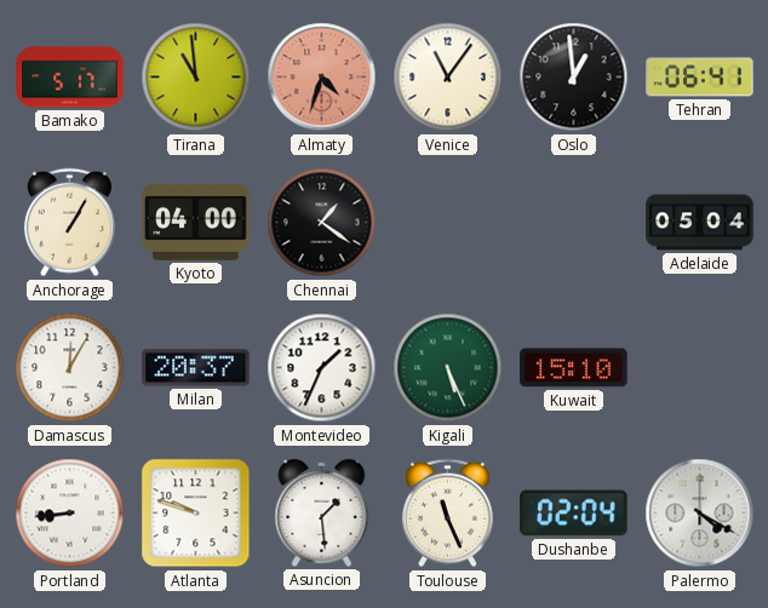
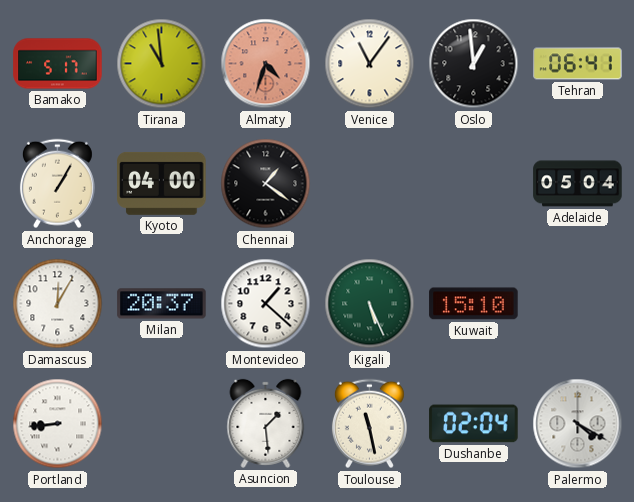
Montevideo: 1:34 -> 1:22
Atlanta: 9:48 -> none
Toulouse: 11:26 -> 11:28
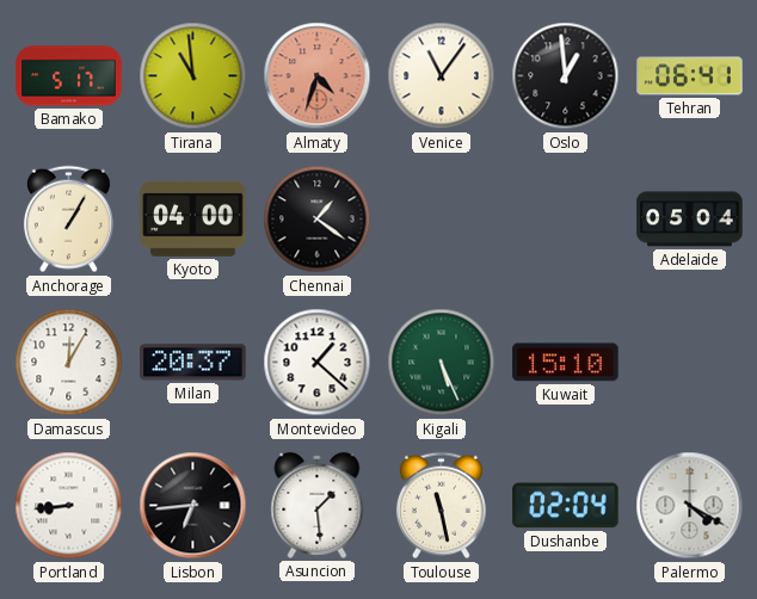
Lisbon: none -> 6:44
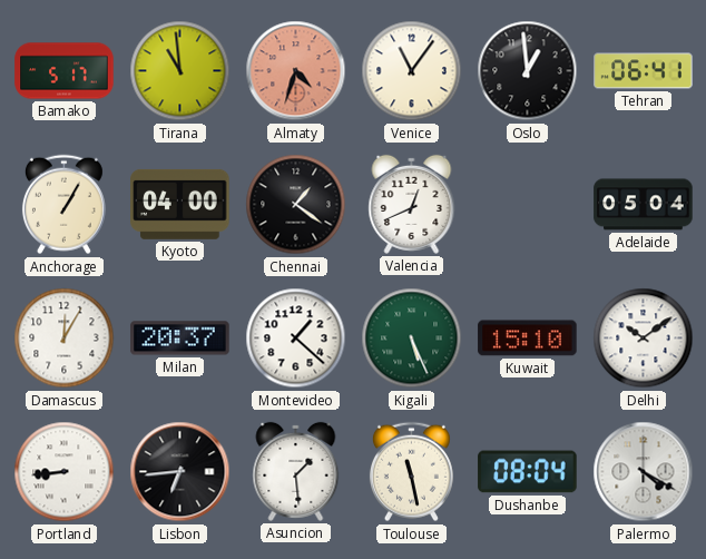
Valencia: none -> 12:41
Delhi: none -> 10:09
Dushanbe: 02:04 -> 08:04
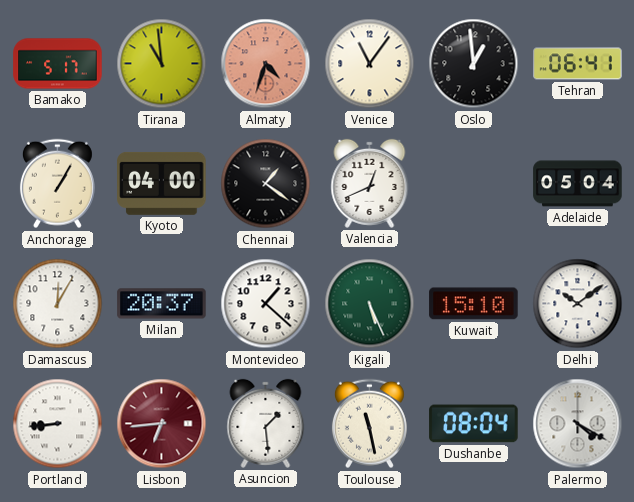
Lisbon dial: black -> burgundy
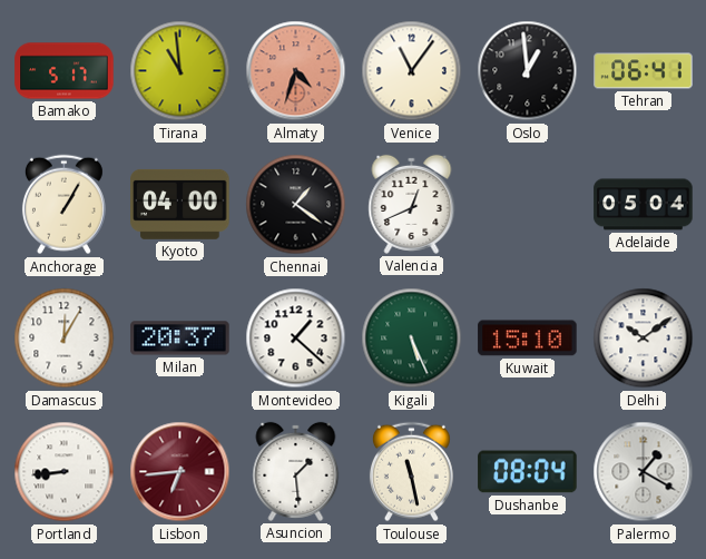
Palermo: 4:20 -> 1:20
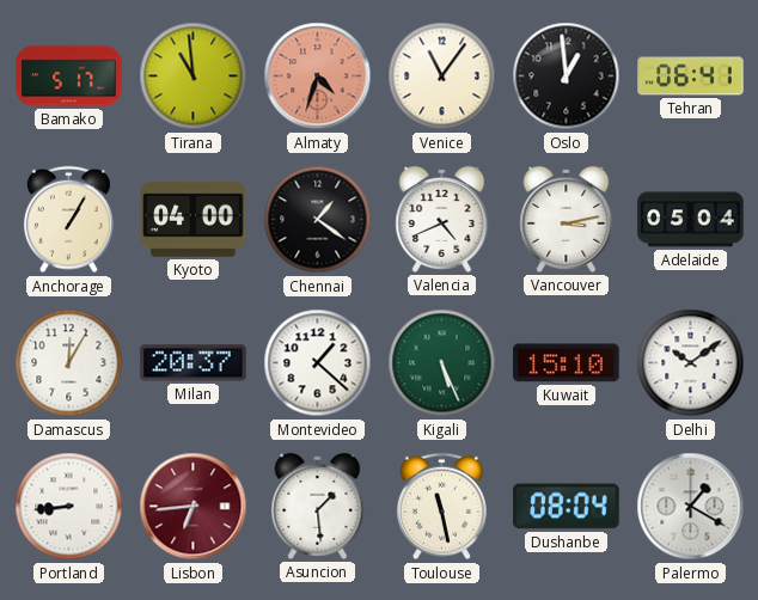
Valencia: 12:41 -> 4:41
Vancouver: none -> 3:13
